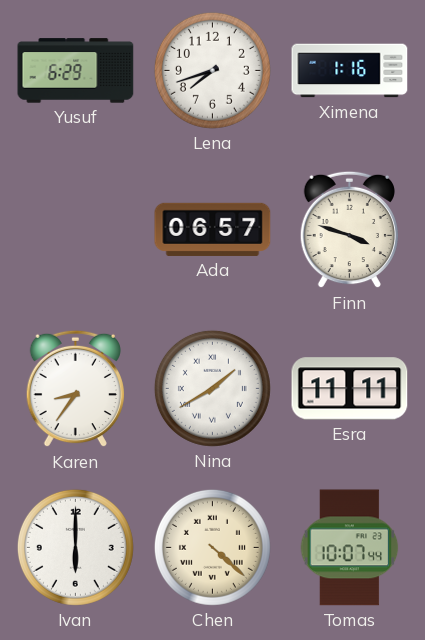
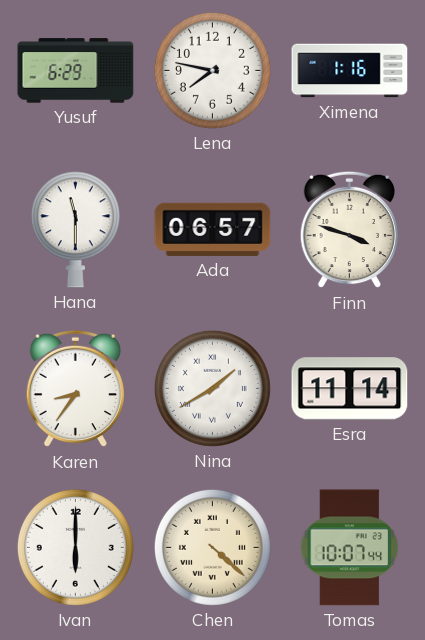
Lena: 7:42 -> 7:47
Hana: none -> 11:30
Esra: 11:11 -> 11:14
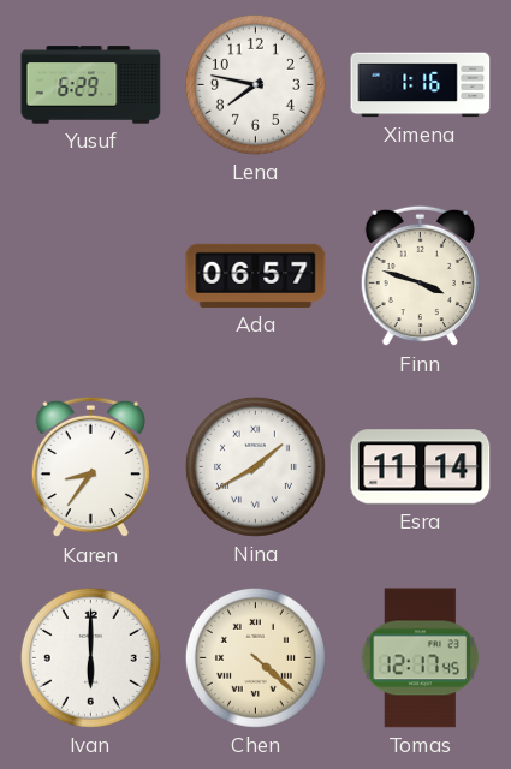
Hana: 11:30 -> none
Tomas: 10:07 -> 12:17
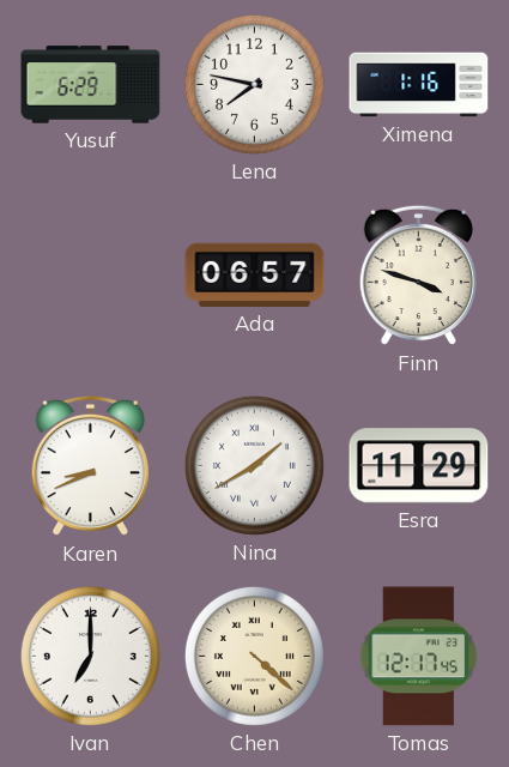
Karen: 8:36 -> 8:41
Esra: 11:14 -> 11:29
Ivan: 6:00 -> 7:00
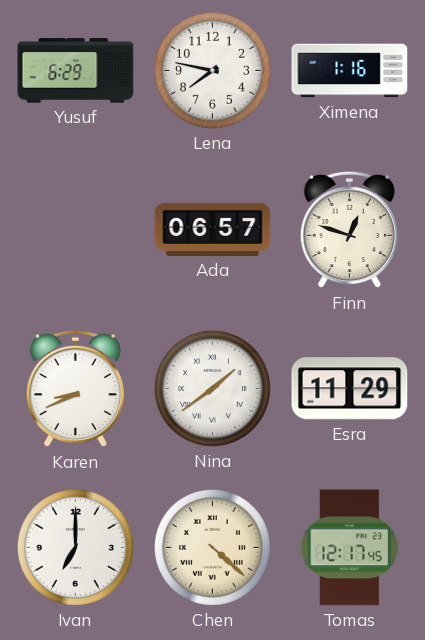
Finn: 3:48 -> 12:48
Nina: 1:40 -> 1:39
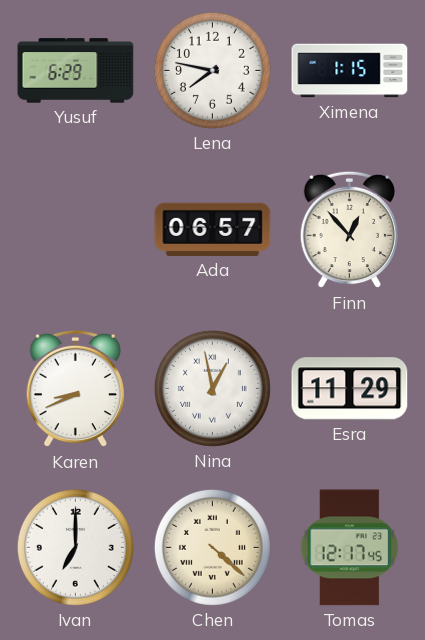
Ximena: 1:16 -> 1:15
Finn: 12:48 -> 12:53
Nina: 1:39 -> 12:58
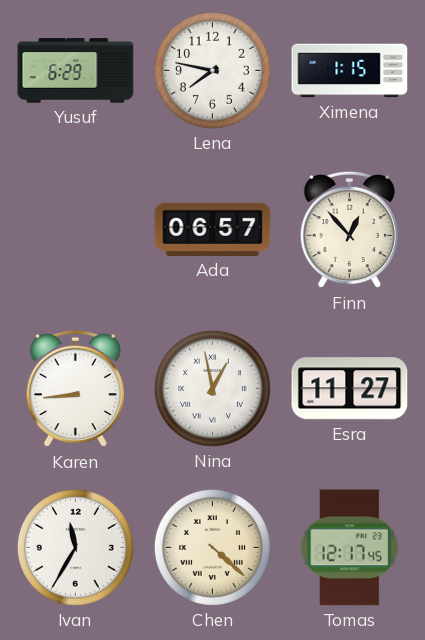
Karen: 8:41 -> 8:44
Esra: 11:29 -> 11:27
Ivan: 7:00 -> 11:35
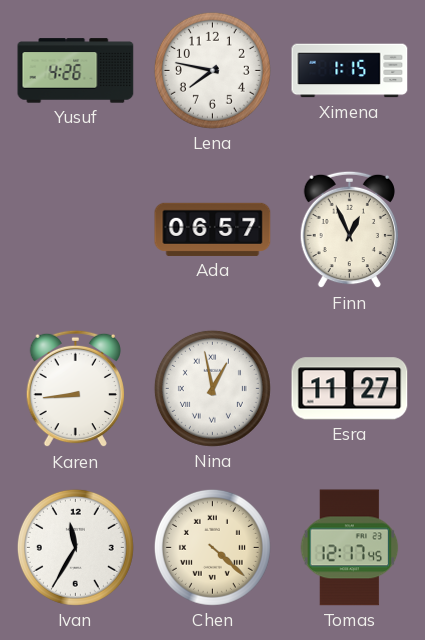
Yusuf: 6:29 -> 4:26
Finn: 12:53 -> 12:56
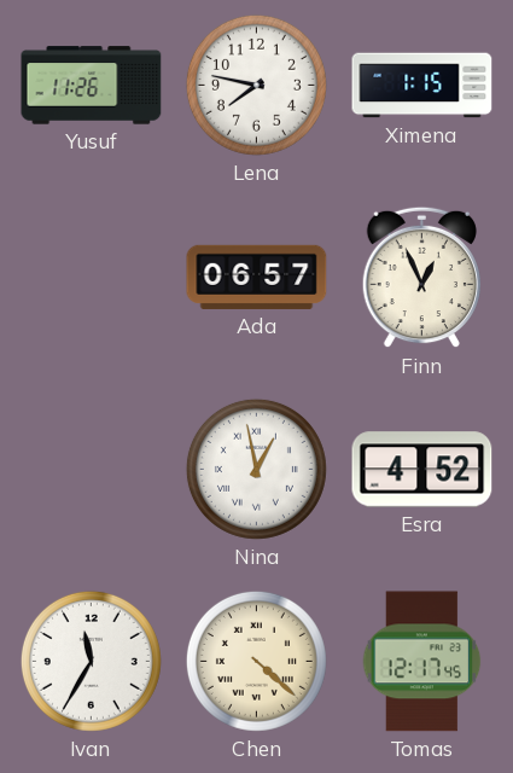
Yusuf: 4:26 -> 11:26
Karen: 8:44 -> none
Esra: 11:27 -> 4:52
